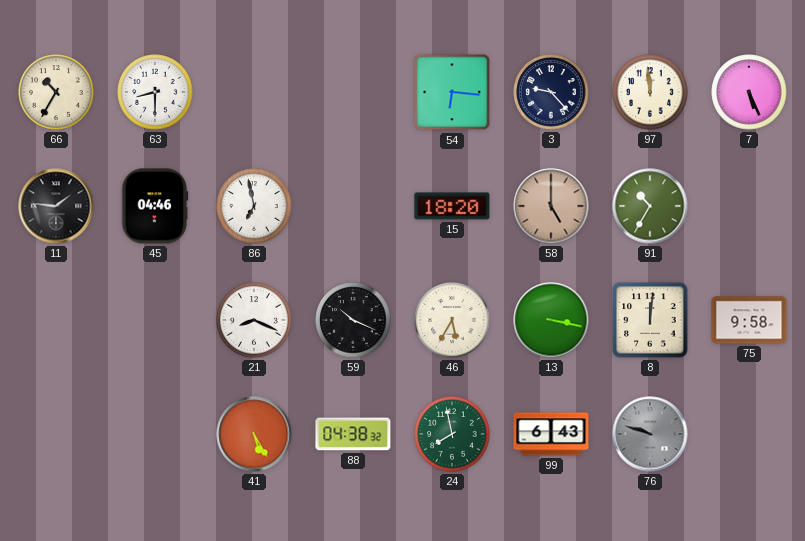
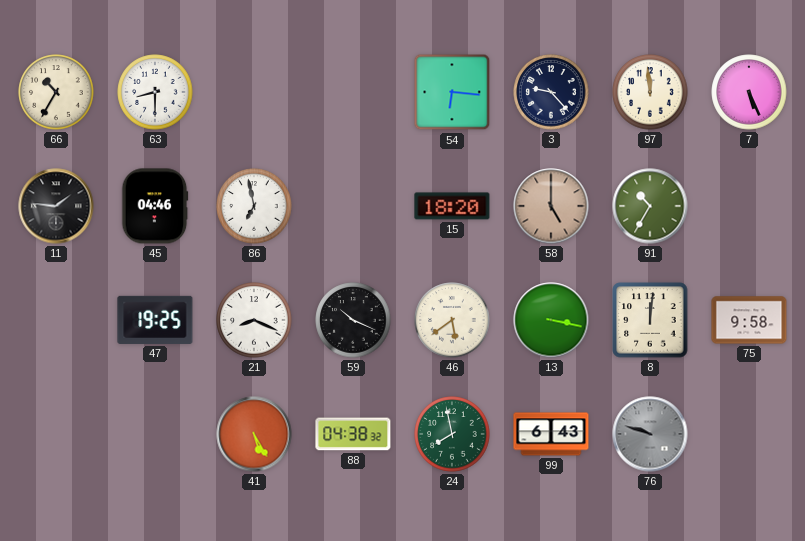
47: none -> 19:25
46: 5:35 -> 5:39
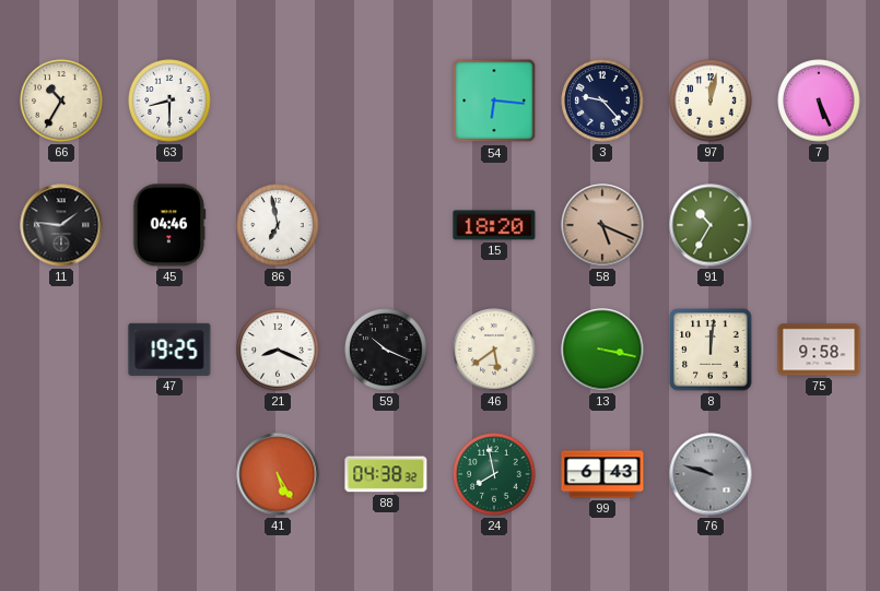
97: 11:59 -> 12:02
58: 5:00 -> 5:19
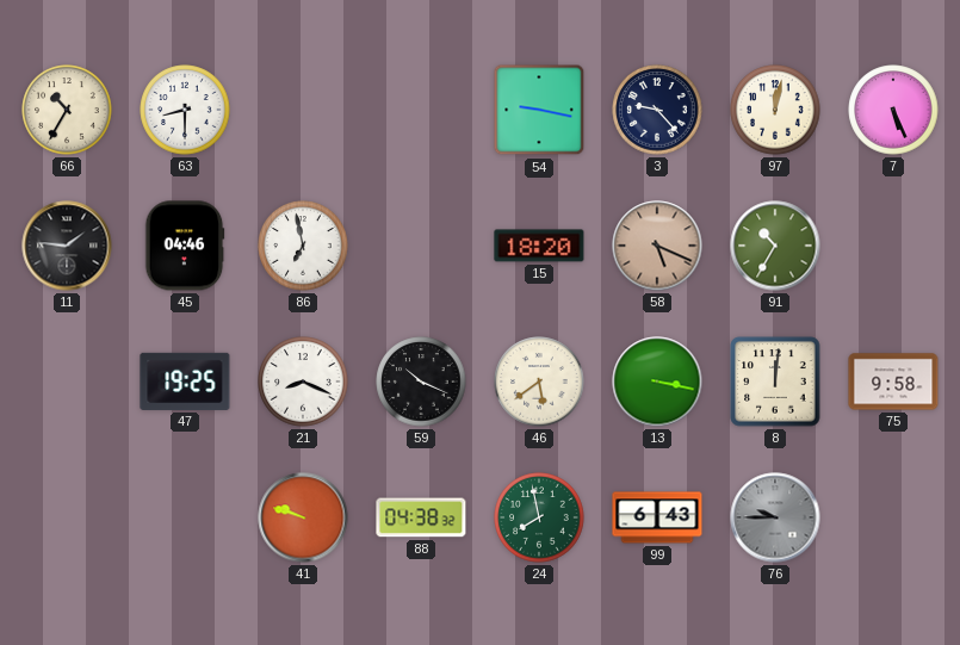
54: 6:16 -> 9:17
41: 5:25 -> 9:48
76: 9:48 -> 9:45
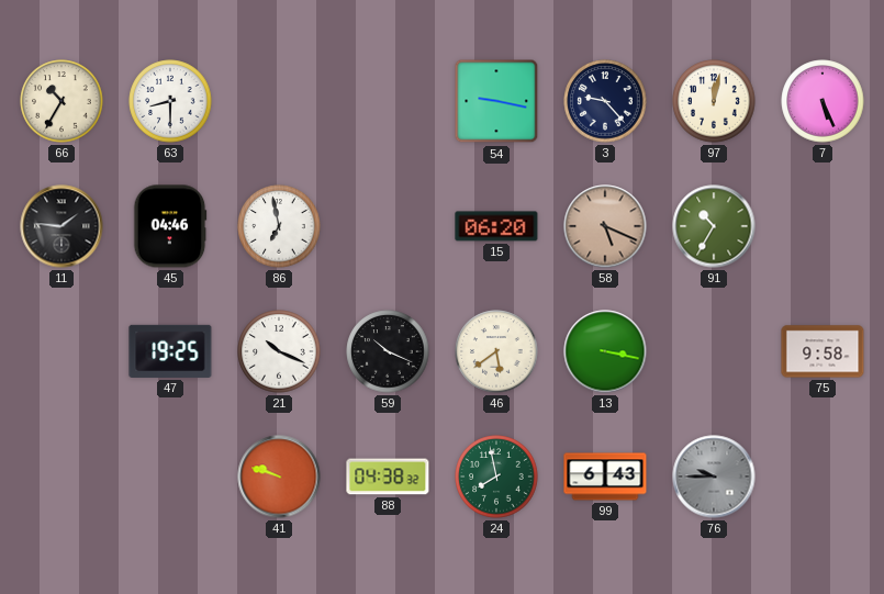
15: 18:20 -> 06:20
21: 8:19 -> 10:19
8: 12:01 -> none
